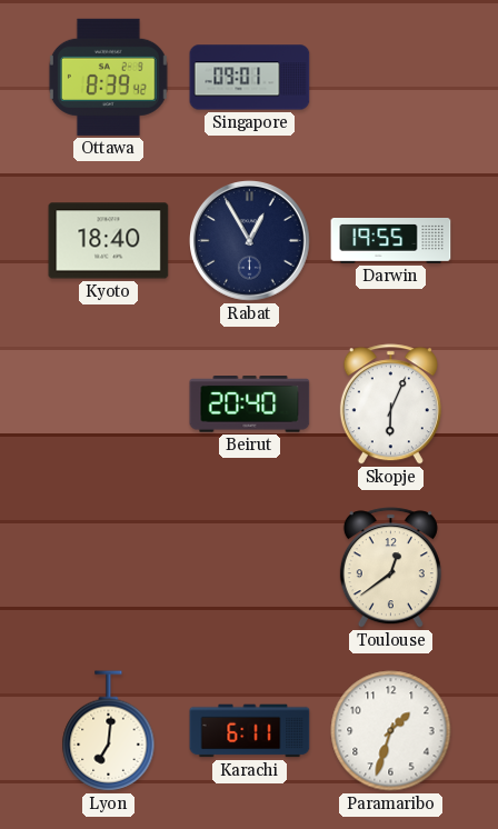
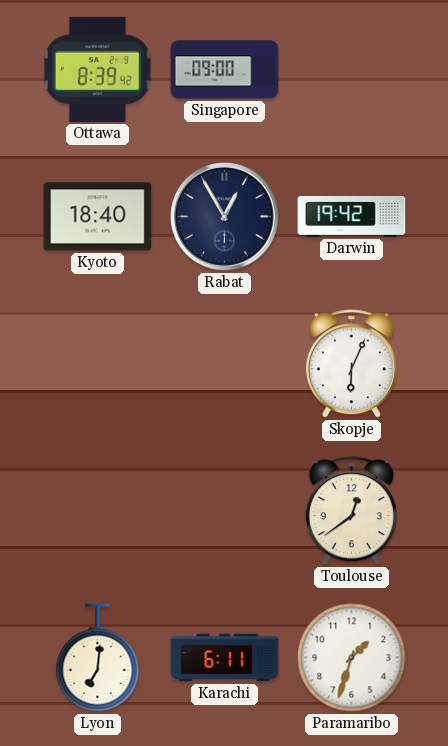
Singapore: 09:01 -> 09:00
Darwin: 19:55 -> 19:42
Beirut: 20:40 -> none
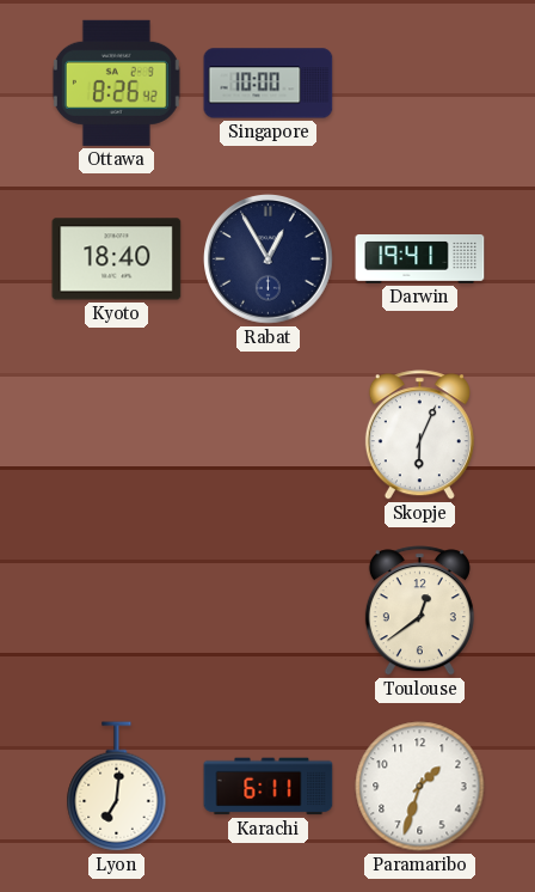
Ottawa: 8:39 -> 8:26
Singapore: 09:00 -> 10:00
Darwin: 19:42 -> 19:41
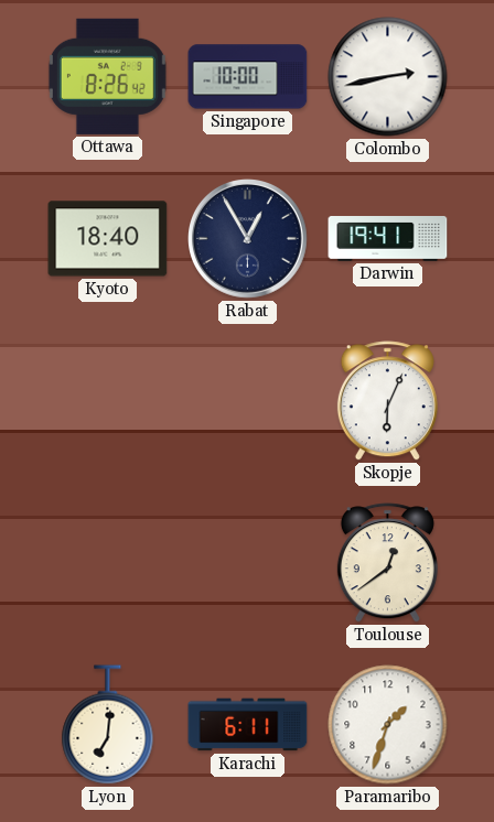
Colombo: none -> 2:43
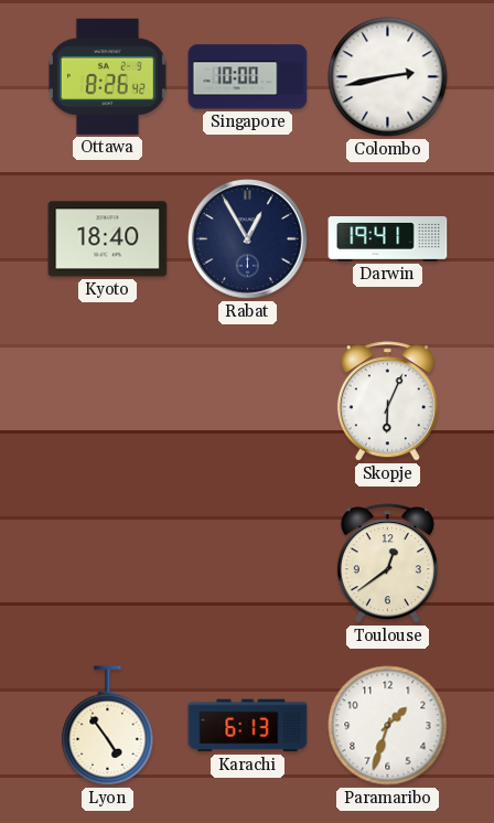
Lyon: 7:01 -> 4:54
Karachi: 6:11 -> 6:13
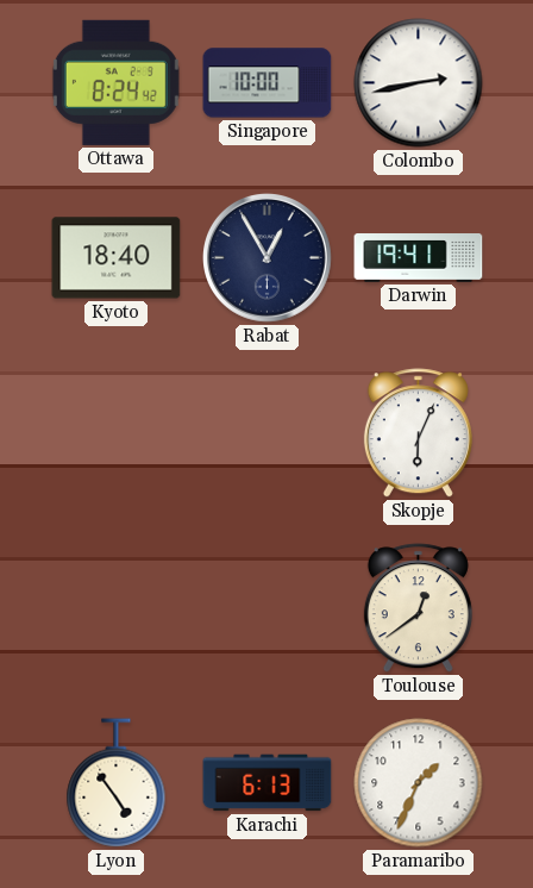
Ottawa: 8:26 -> 8:24
Paramaribo: 1:33 -> 1:34
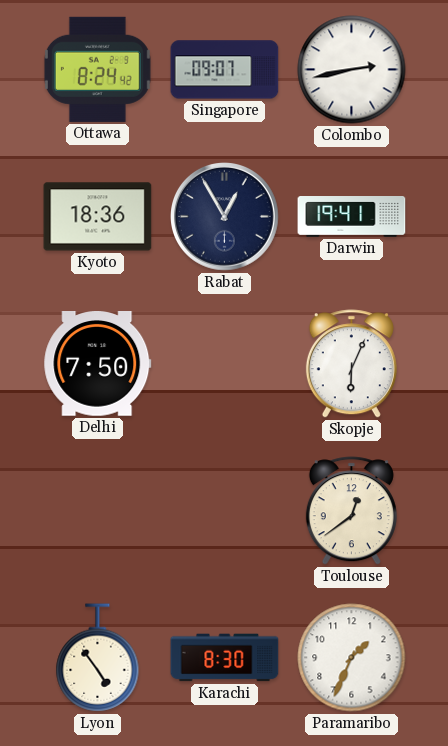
Singapore: 10:00 -> 09:07
Kyoto: 18:40 -> 18:36
Delhi: none -> 7:50
Karachi: 6:13 -> 8:30
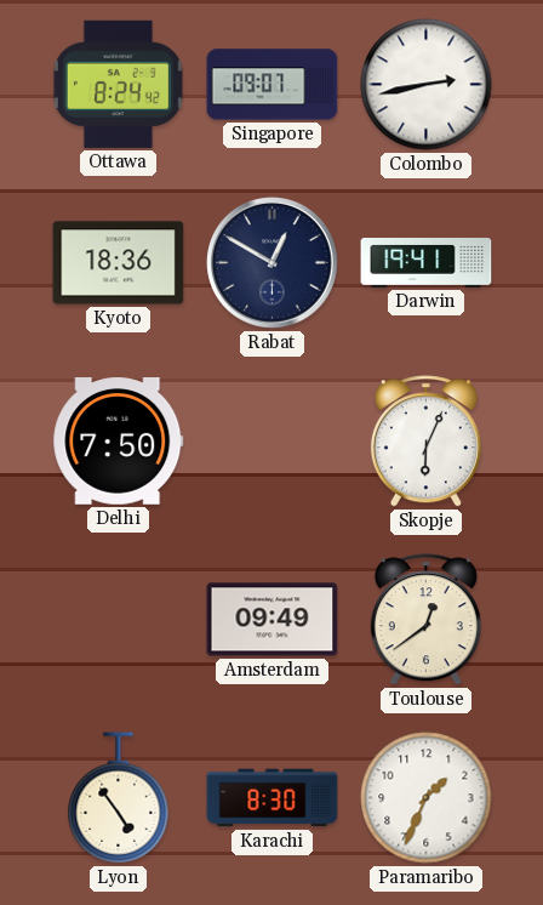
Rabat: 12:55 -> 12:50
Amsterdam: none -> 09:49
